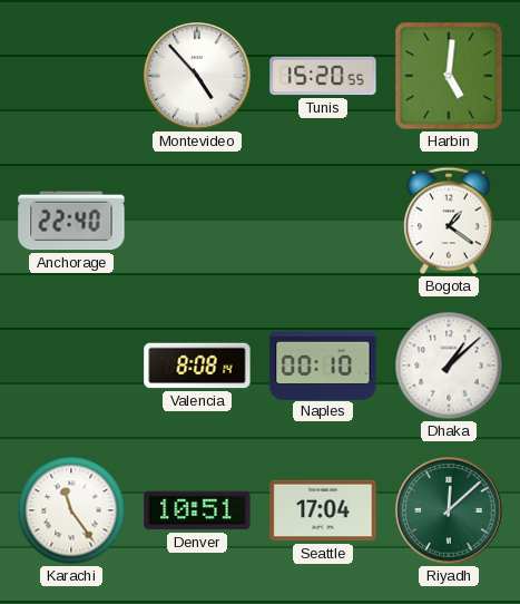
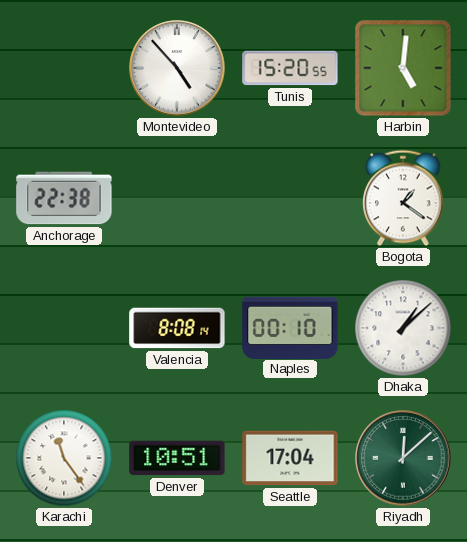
Anchorage: 22:40 -> 22:38
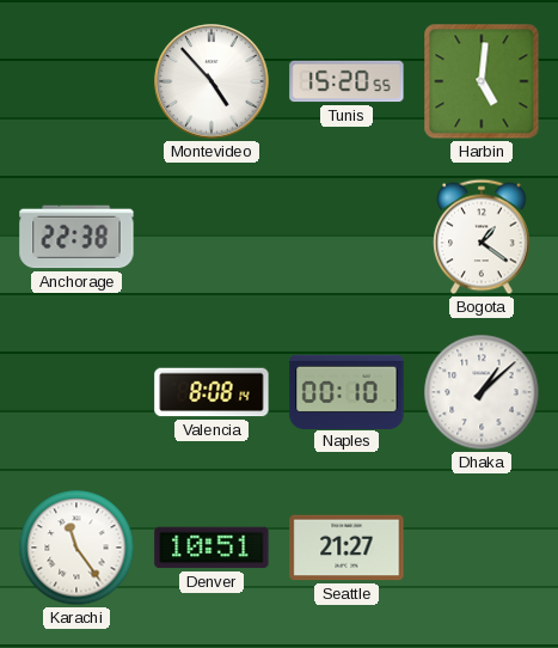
Seattle: 17:04 -> 21:27
Riyadh: 12:08 -> none
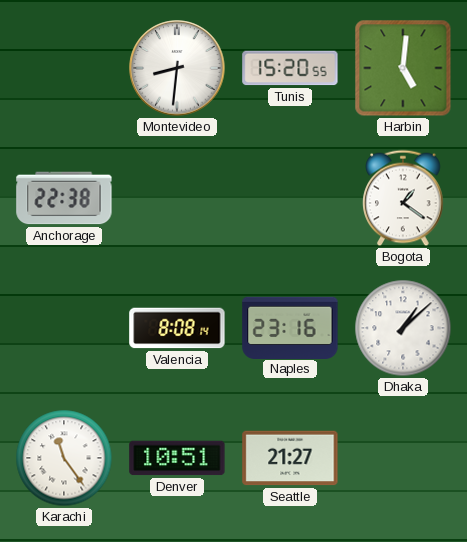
Montevideo: 4:53 -> 8:31
Naples: 00:10 -> 23:16
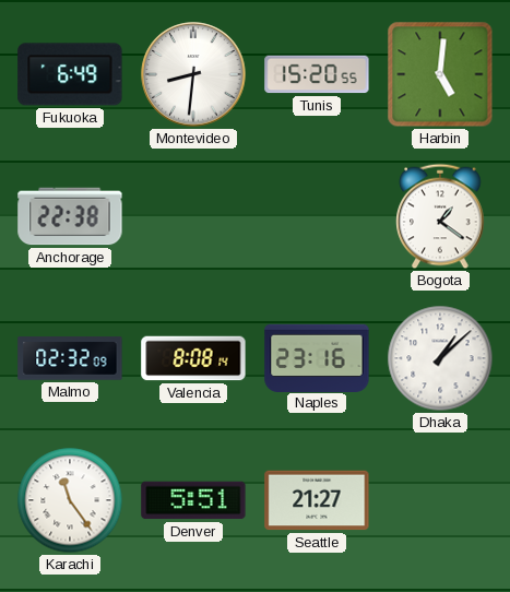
Fukuoka: none -> 6:49
Malmo: none -> 02:32
Denver: 10:51 -> 5:51
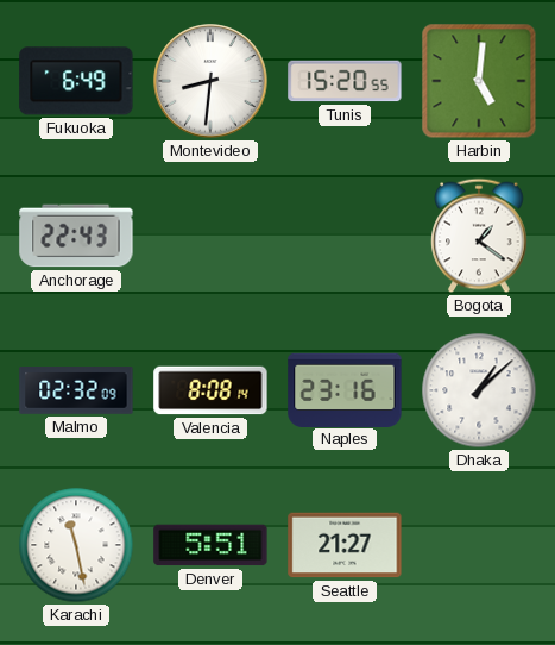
Anchorage: 22:38 -> 22:43
Karachi: 11:24 -> 11:28
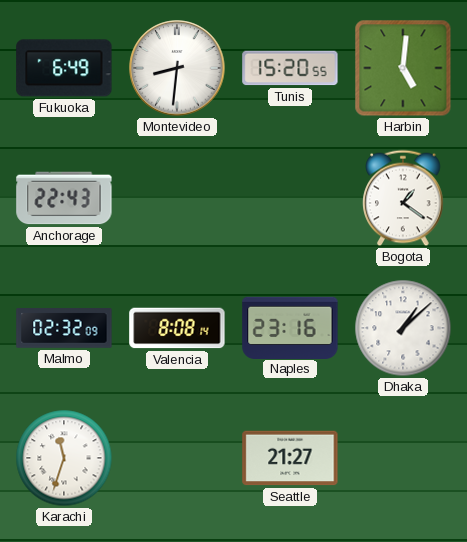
Karachi: 11:28 -> 11:33
Denver: 5:51 -> none
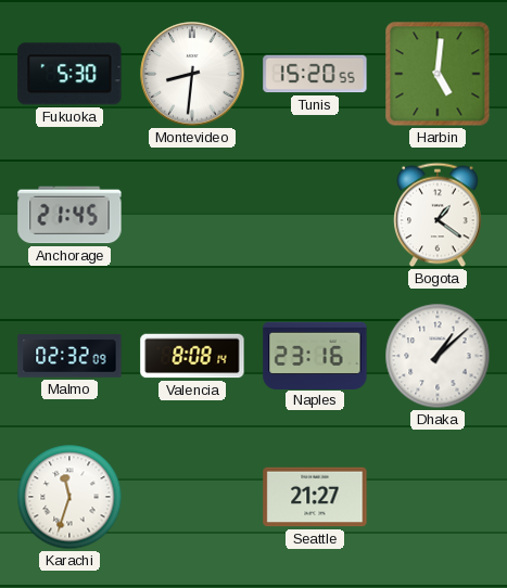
Fukuoka: 6:49 -> 5:30
Anchorage: 22:43 -> 21:45
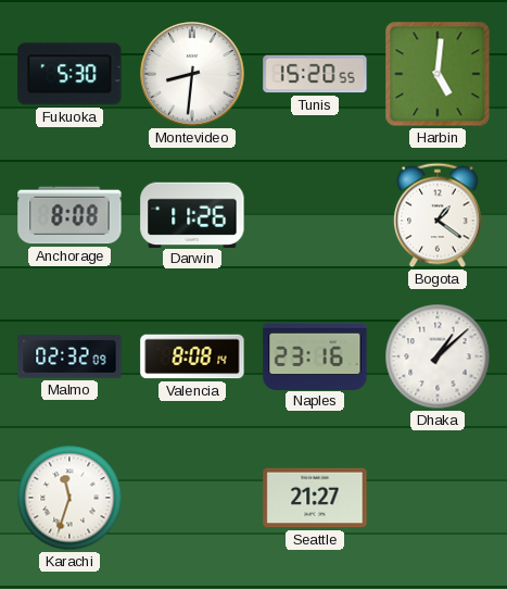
Anchorage: 21:45 -> 8:08
Darwin: none -> 11:26
